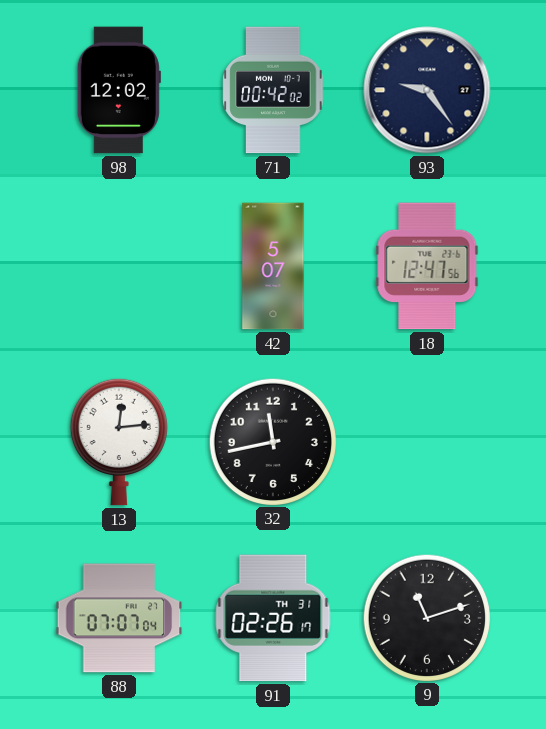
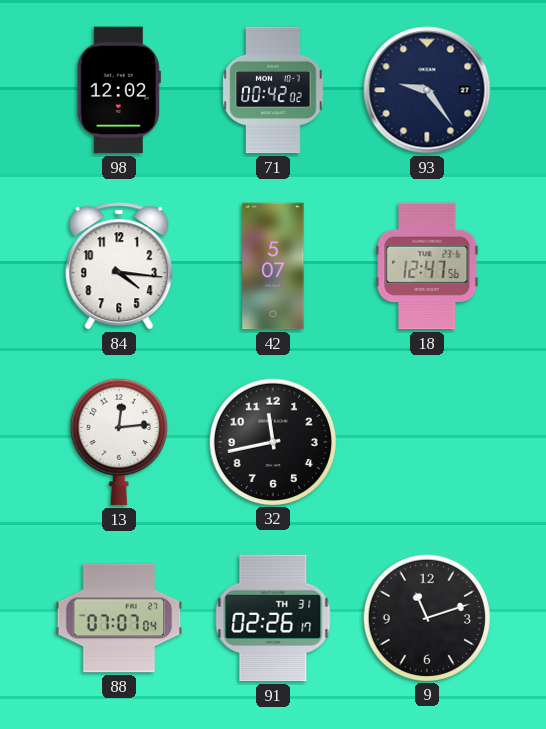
84: none -> 4:16
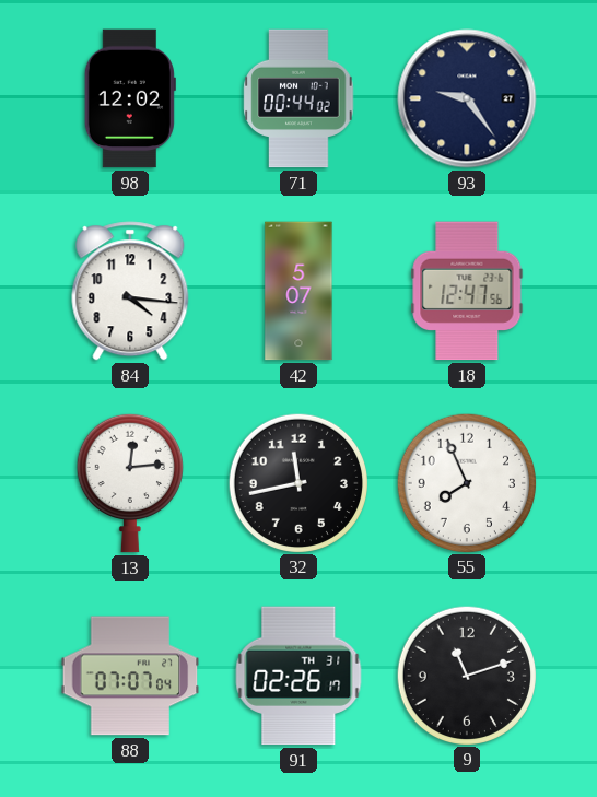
71: 00:42 -> 00:44
55: none -> 7:56
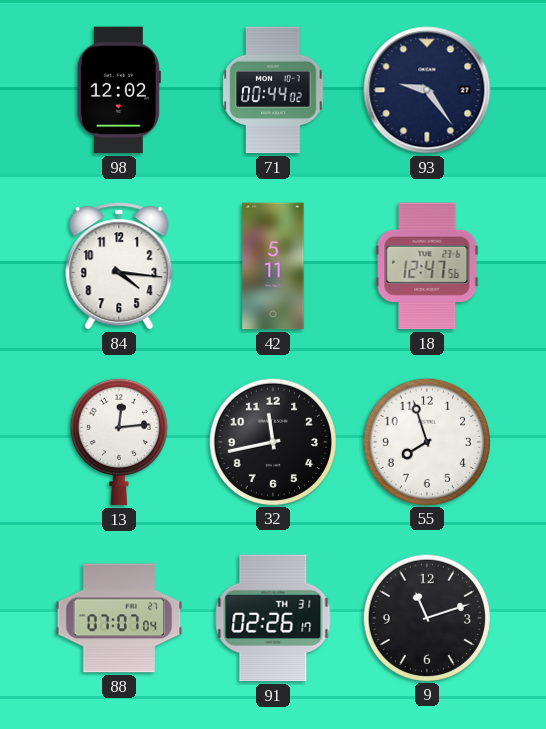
42: 5:07 -> 5:11
55: 7:56 -> 7:57
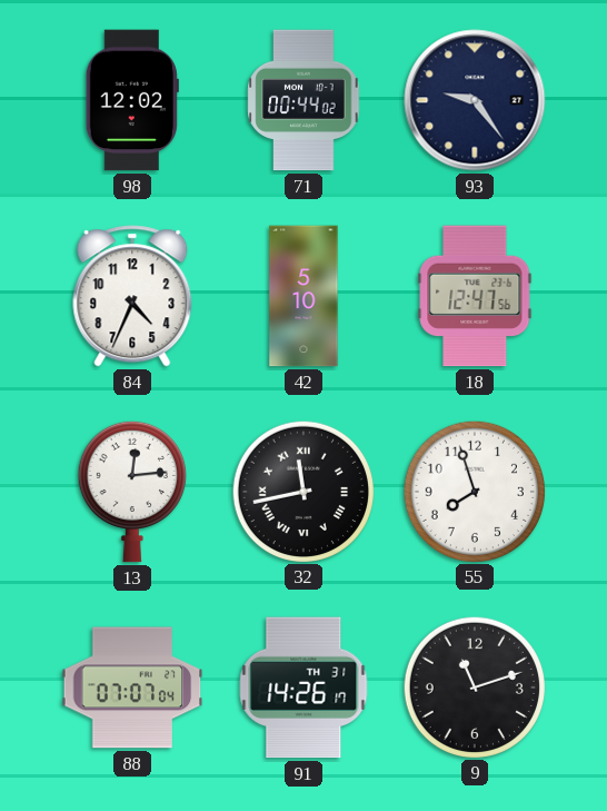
84: 4:16 -> 4:34
42: 5:11 -> 5:10
32 numerals: Arabic -> Roman
91: 02:26 -> 14:26
